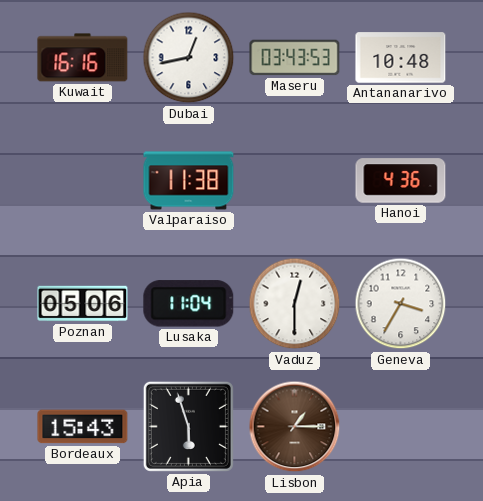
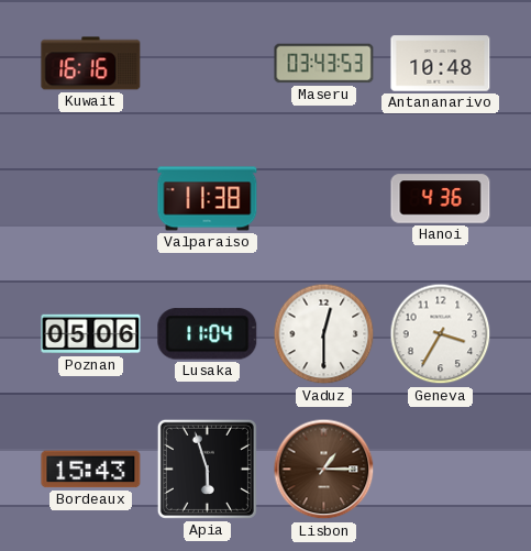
Dubai: 12:43 -> none
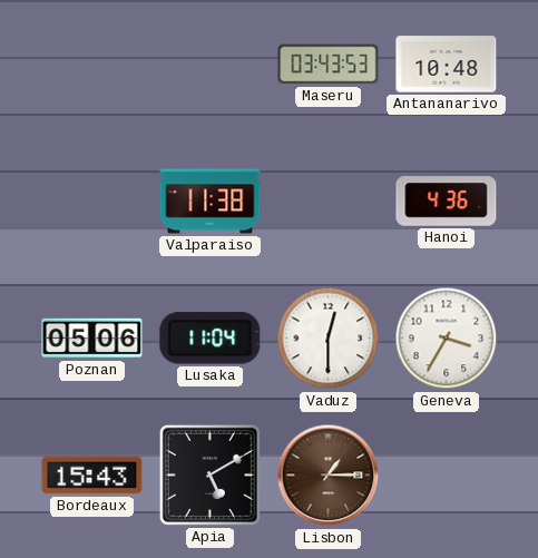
Kuwait: 16:16 -> none
Apia: 5:57 -> 5:10
